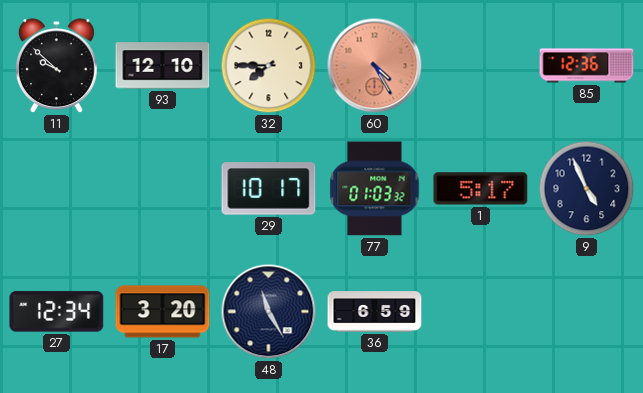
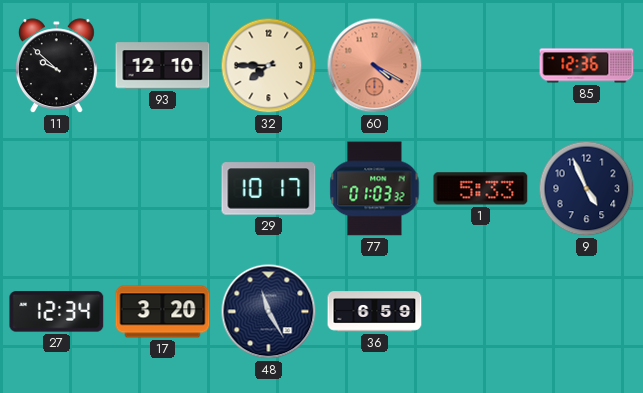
60: 4:25 -> 4:20
1: 5:17 -> 5:33
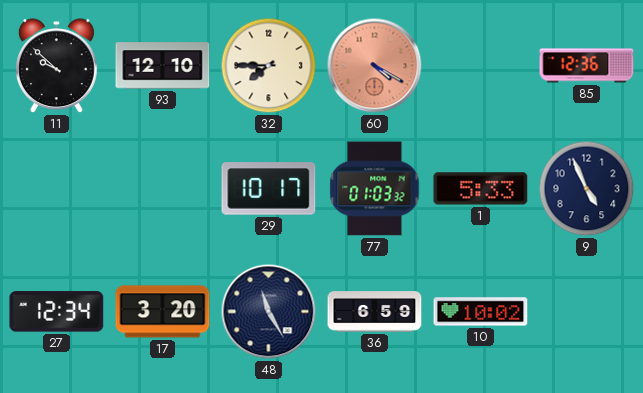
10: none -> 10:02
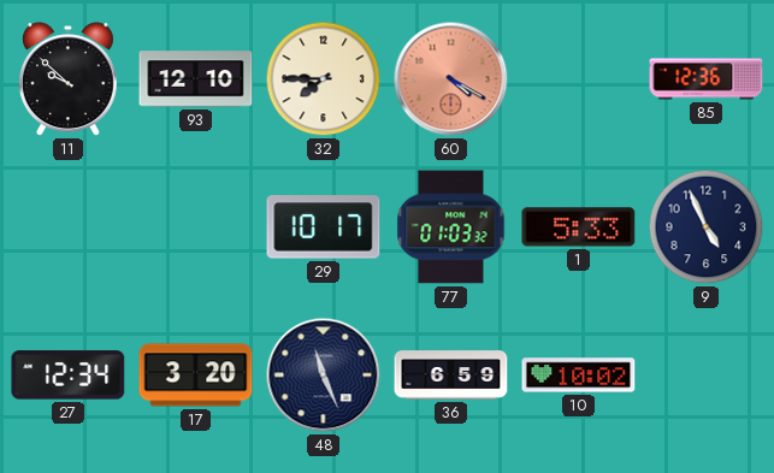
48: 11:25 -> 11:26
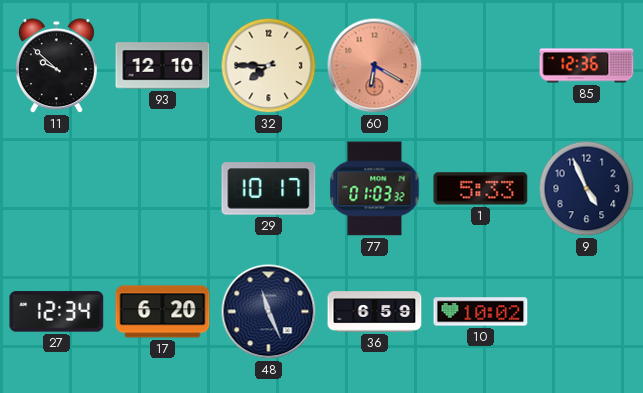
60: 4:20 -> 6:20
17: 3:20 -> 6:20
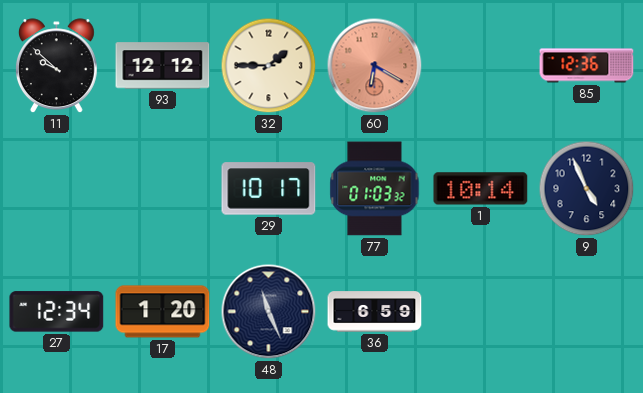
93: 12:10 -> 12:12
32: 7:45 -> 1:45
1: 5:33 -> 10:14
17: 6:20 -> 1:20
10: 10:02 -> none
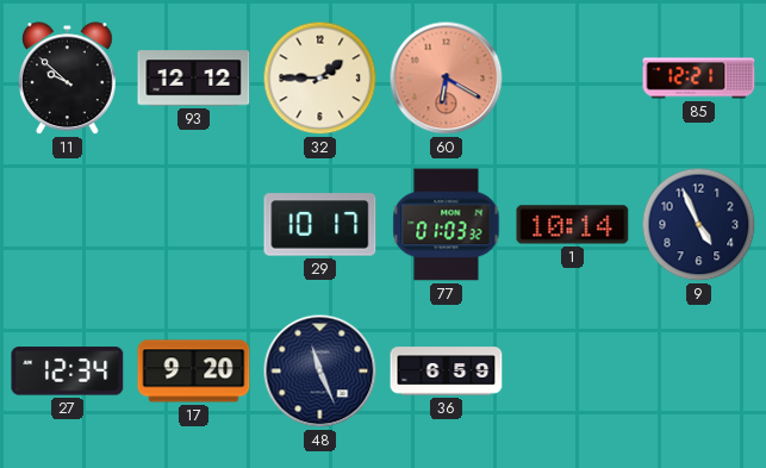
85: 12:36 -> 12:21
17: 1:20 -> 9:20
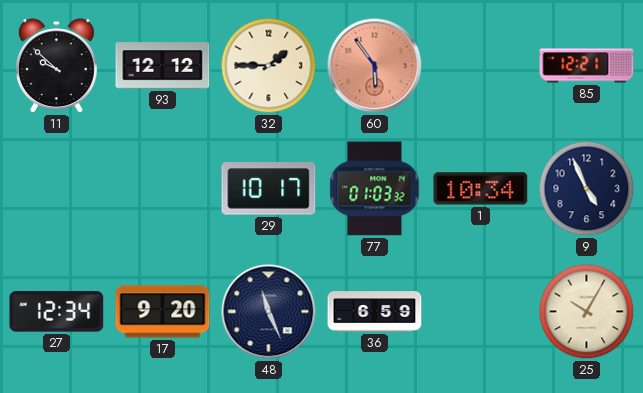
60: 6:20 -> 5:54
1: 10:14 -> 10:34
25: none -> 10:05
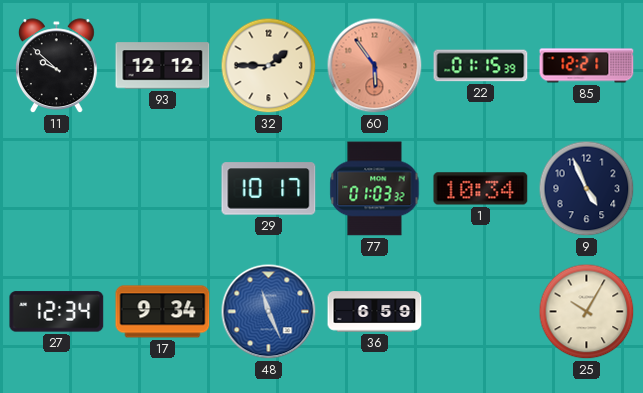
22: none -> 01:15
17: 9:20 -> 9:34
48 dial: navy -> blue
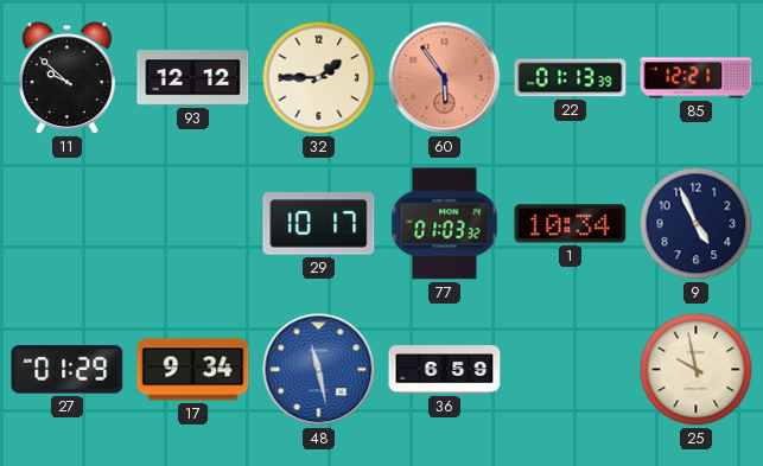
22: 01:15 -> 01:13
27: 12:34 -> 01:29
48: 11:26 -> 11:28
25: 10:05 -> 9:58
